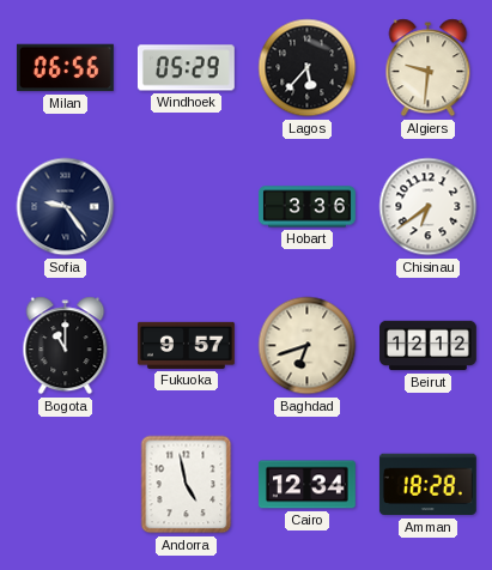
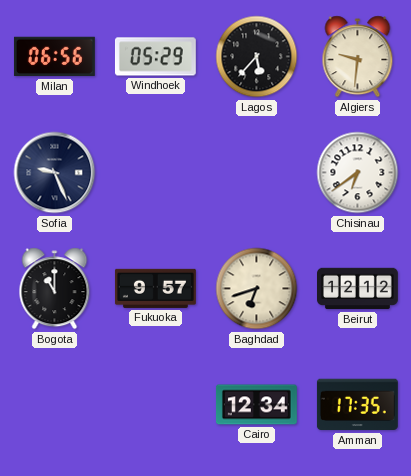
Sofia: 9:24 -> 9:26
Hobart: 3:36 -> none
Andorra: 4:58 -> none
Amman: 18:28 -> 17:35
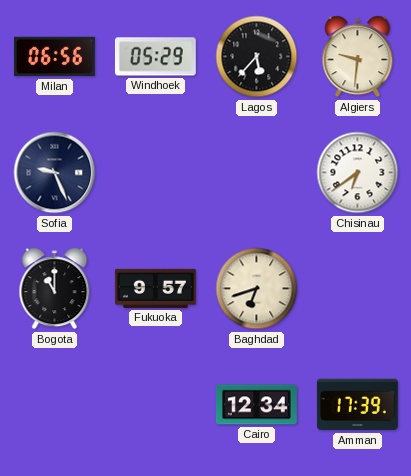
Beirut: 12:12 -> none
Amman: 17:35 -> 17:39
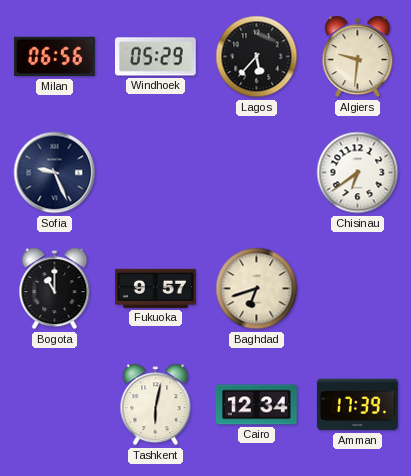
Tashkent: none -> 6:02
